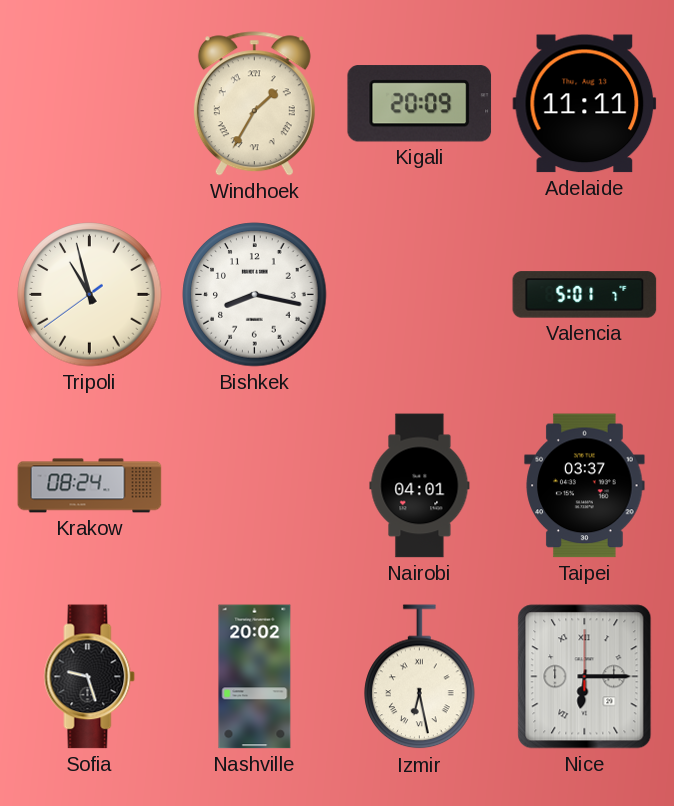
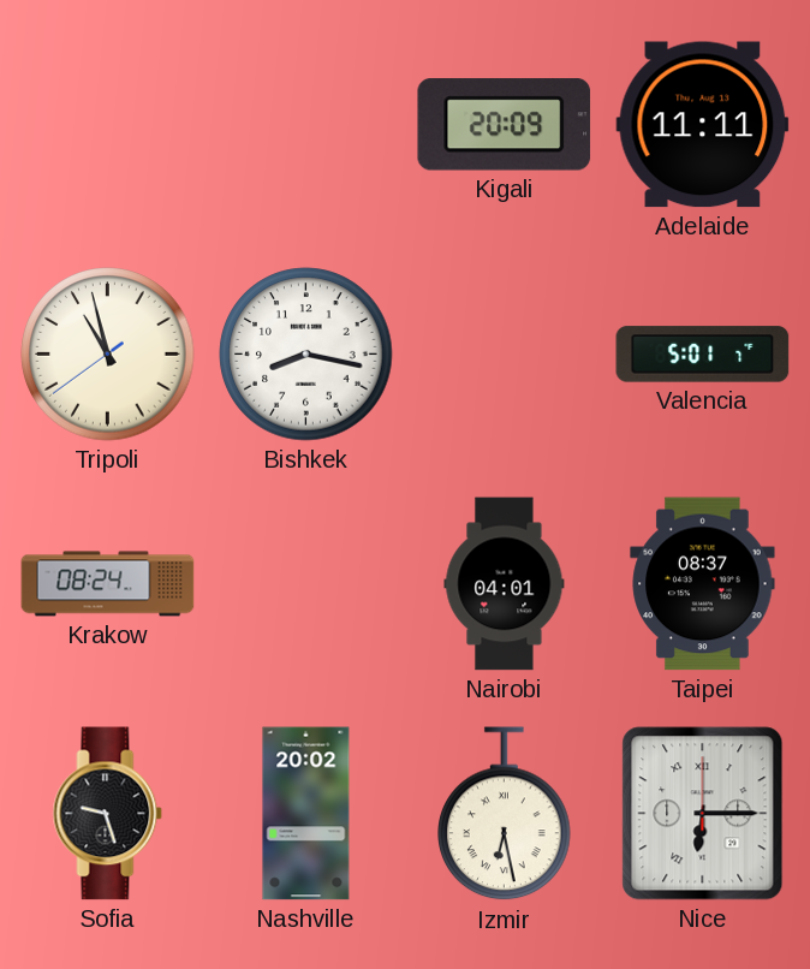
Windhoek: 1:35 -> none
Taipei: 03:37 -> 08:37
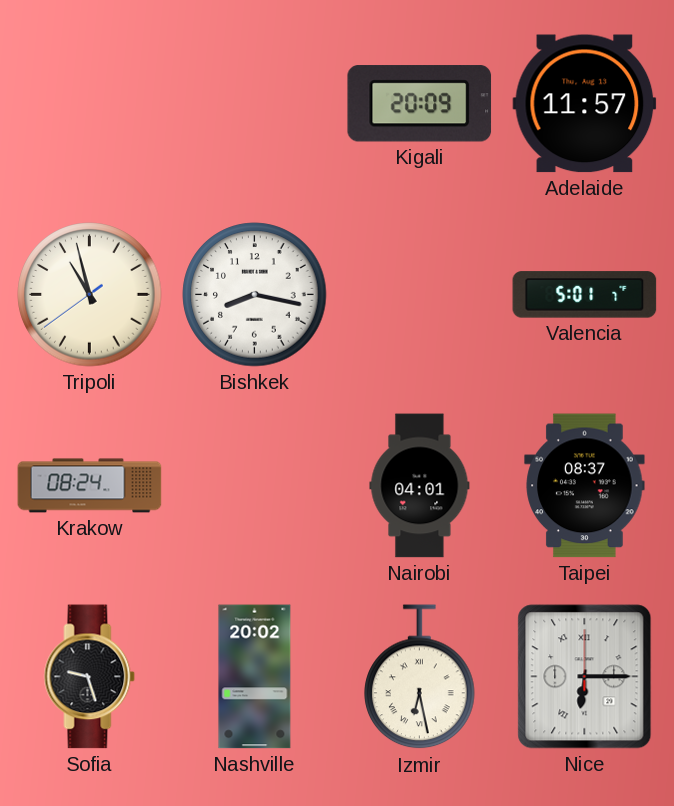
Adelaide: 11:11 -> 11:57
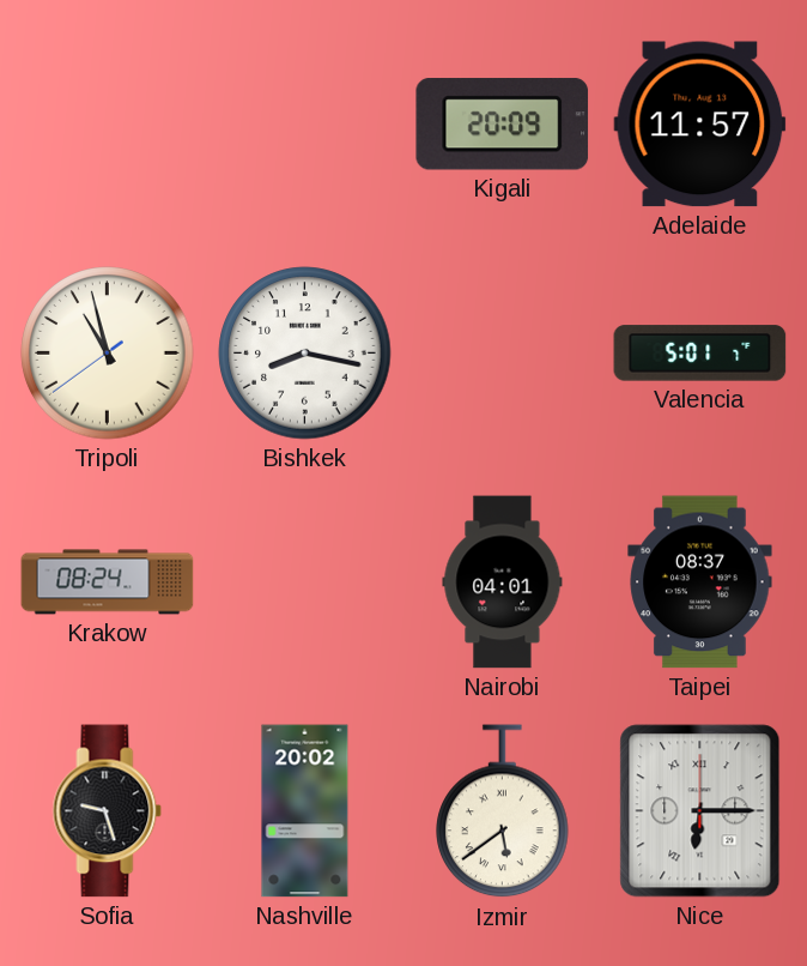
Izmir: 6:28 -> 5:39
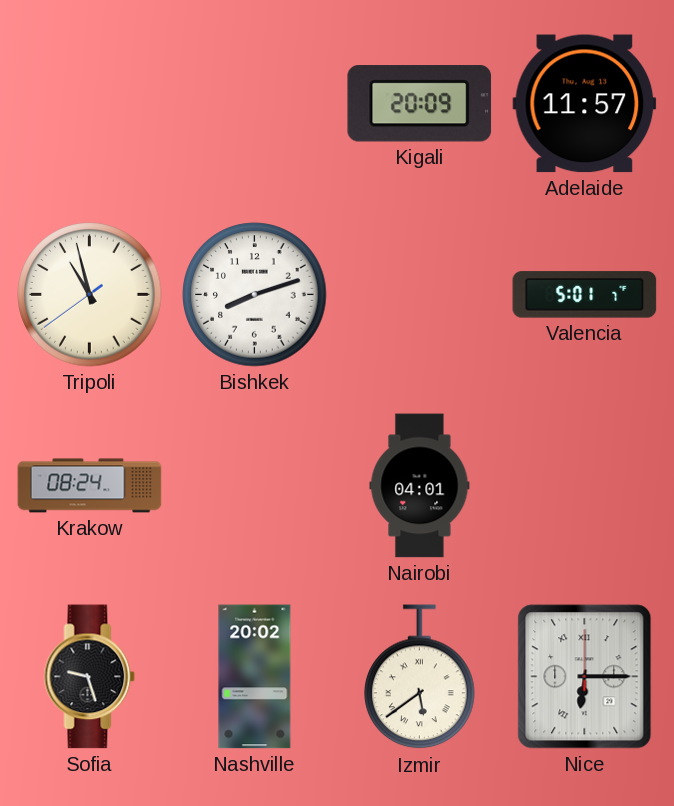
Bishkek: 8:17 -> 8:12
Taipei: 08:37 -> none
